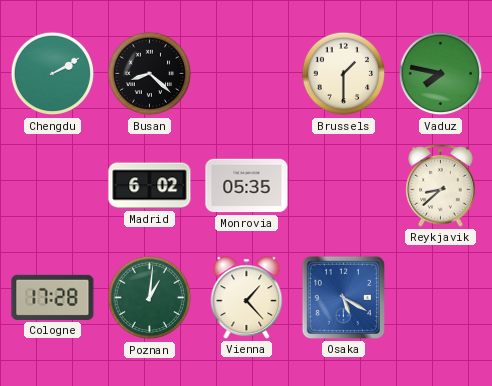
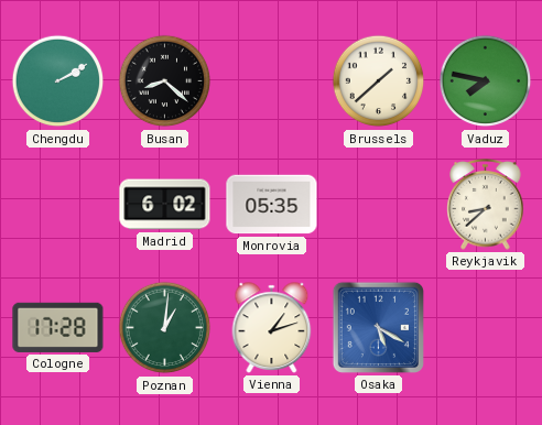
Brussels: 1:30 -> 1:38
Vienna: 1:23 -> 1:12
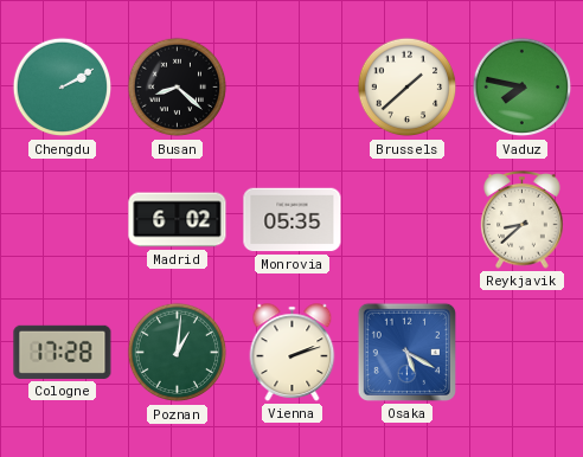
Vienna: 1:12 -> 2:12
